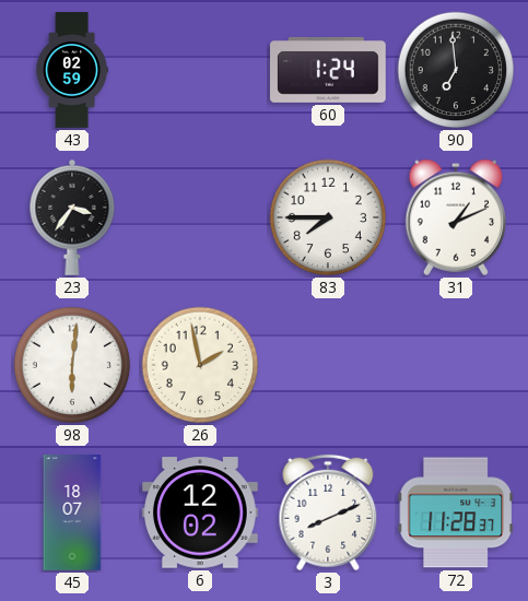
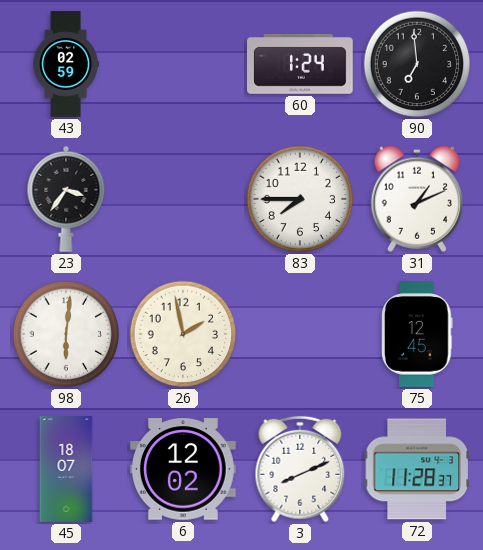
75: none -> 12:45
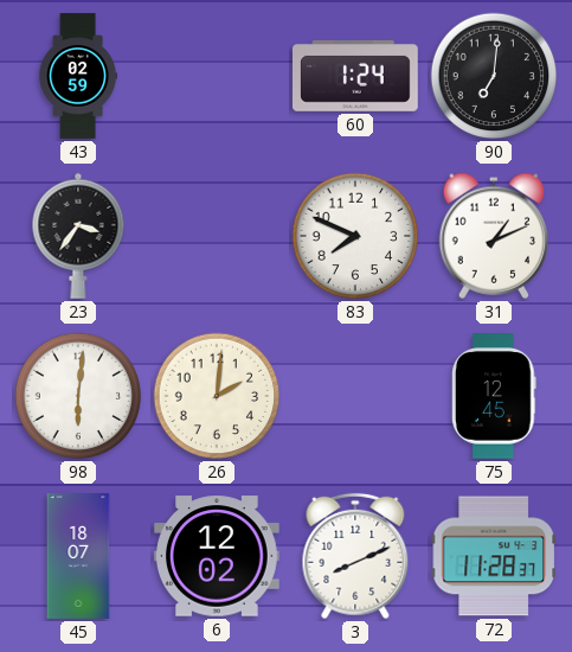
90: 6:59 -> 7:01
83: 7:45 -> 7:49
26: 1:58 -> 2:01
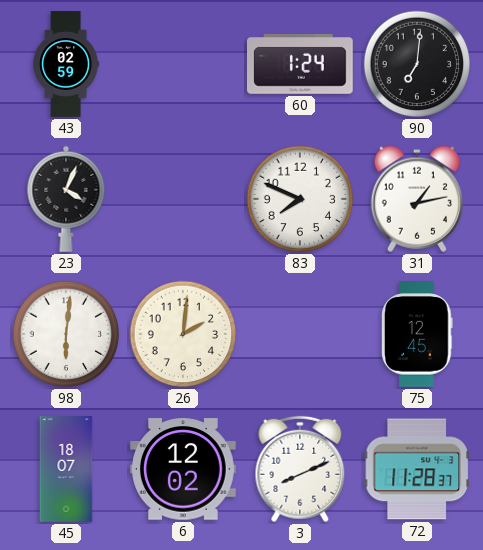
23: 3:36 -> 4:04
31: 1:11 -> 1:13
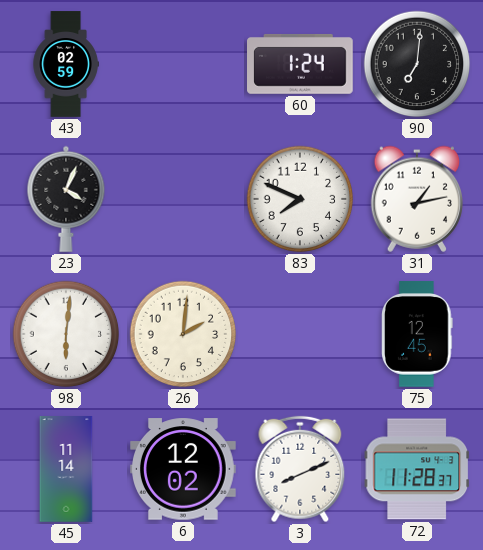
45: 18:07 -> 11:14
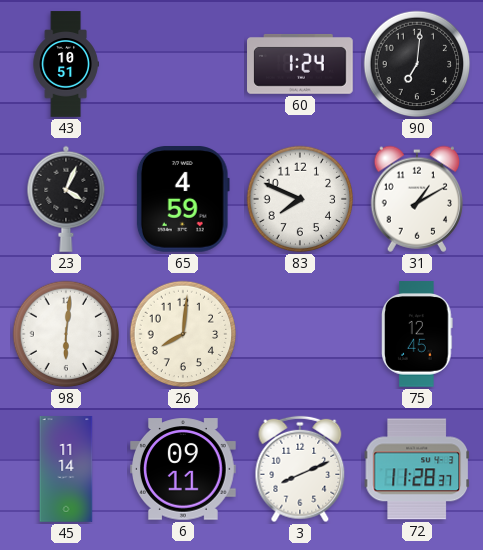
43: 02:59 -> 10:51
65: none -> 4:59
31: 1:13 -> 1:10
26: 2:01 -> 8:01
6: 12:02 -> 09:11
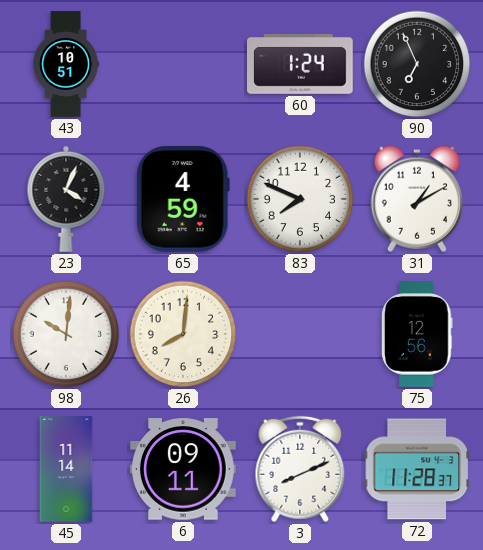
90: 7:01 -> 6:56
98: 6:01 -> 10:01
75: 12:45 -> 12:56
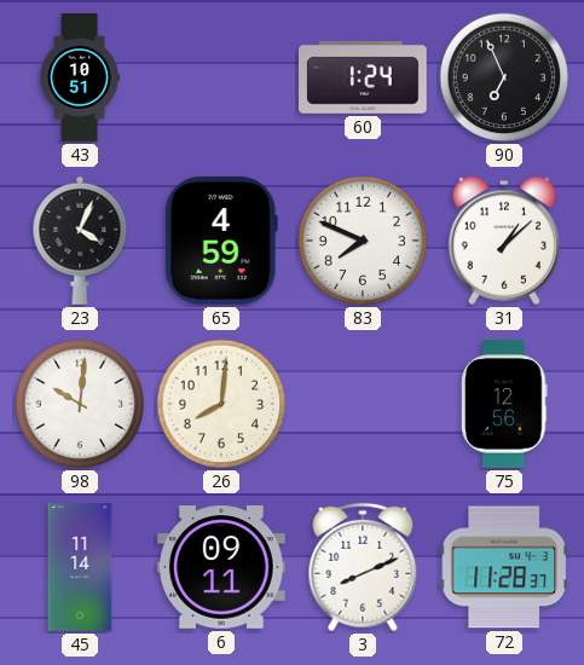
31: 1:10 -> 1:08
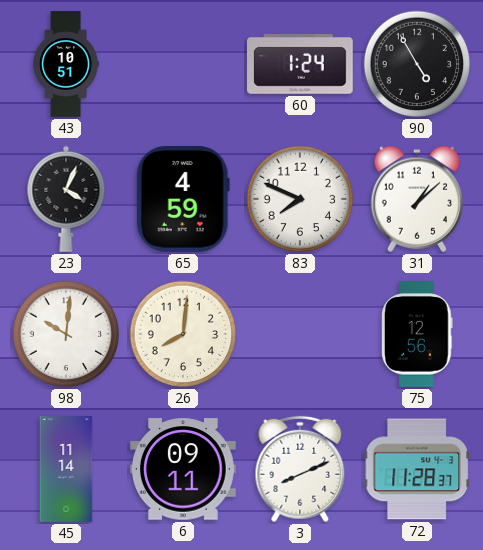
90: 6:56 -> 4:55
